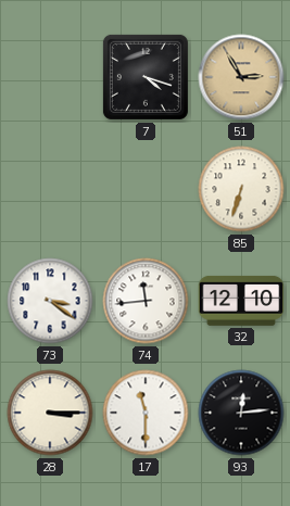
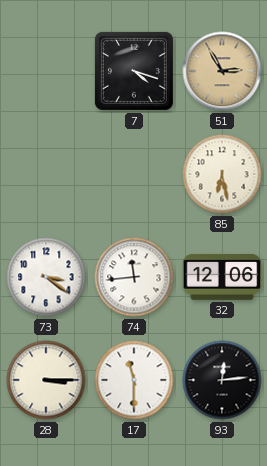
85: 6:33 -> 6:28
32: 12:10 -> 12:06
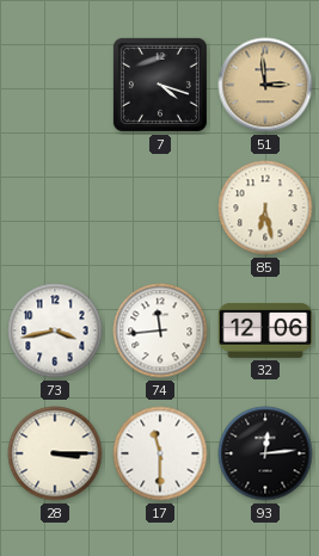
51: 2:55 -> 2:59
73: 3:21 -> 3:43
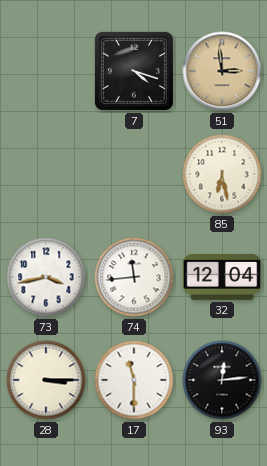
32: 12:06 -> 12:04
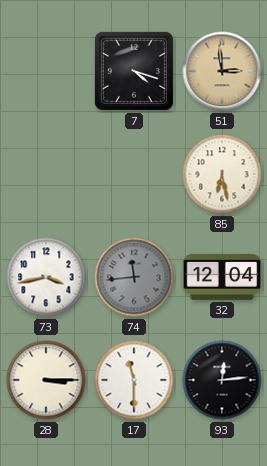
74 dial: white -> grey
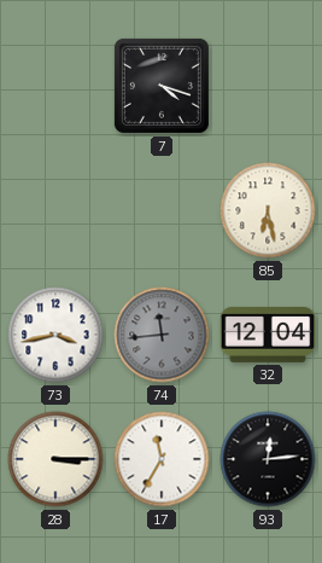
51: 2:59 -> none
17: 11:30 -> 11:35
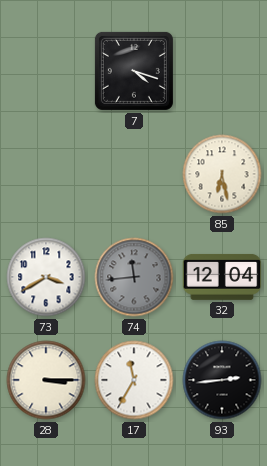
73: 3:43 -> 3:40
93: 12:14 -> 2:44
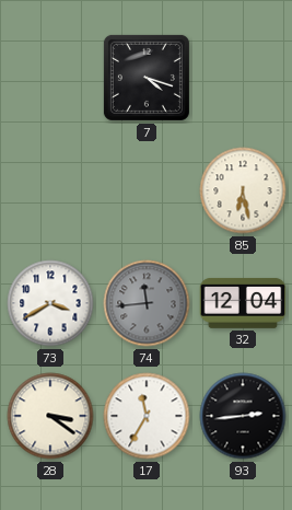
28: 3:15 -> 3:21
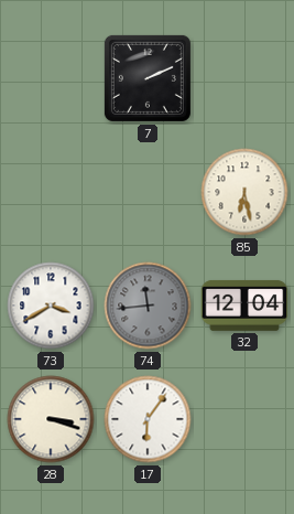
7: 4:18 -> 2:11
28: 3:21 -> 3:18
17: 11:35 -> 6:06
93: 2:44 -> none
